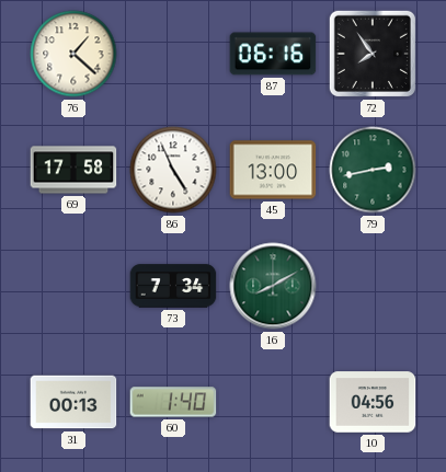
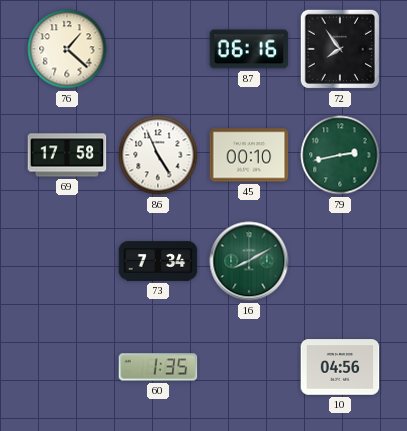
45: 13:00 -> 00:10
31: 00:13 -> none
60: 1:40 -> 1:35
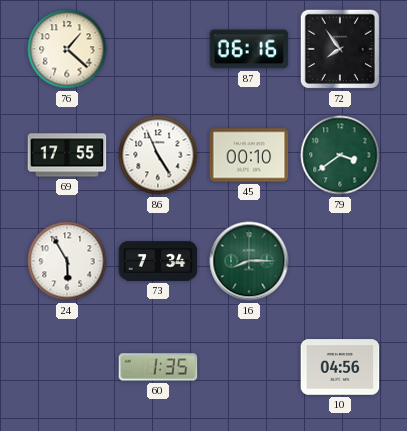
69: 17:58 -> 17:55
79: 2:43 -> 3:39
24: none -> 5:55
16: 8:10 -> 8:15
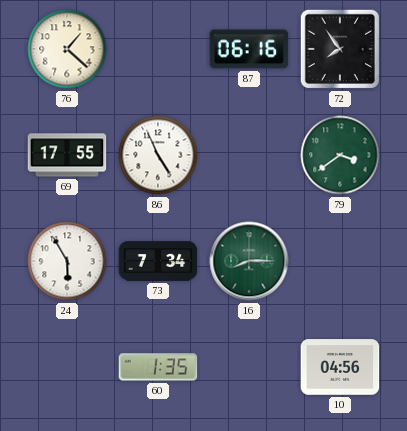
45: 00:10 -> none
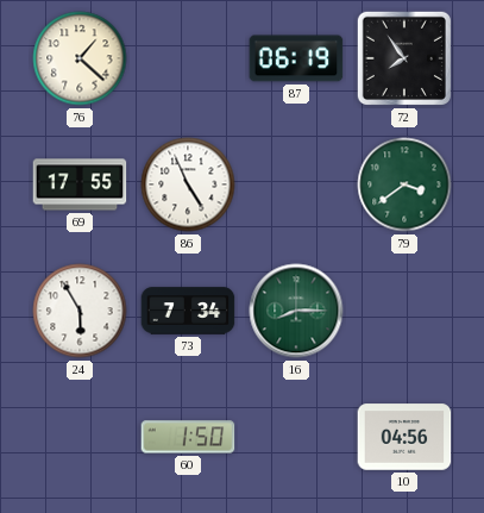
87: 06:16 -> 06:19
60: 1:35 -> 1:50
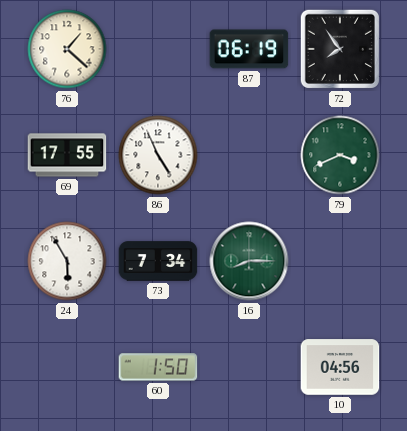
79: 3:39 -> 3:41
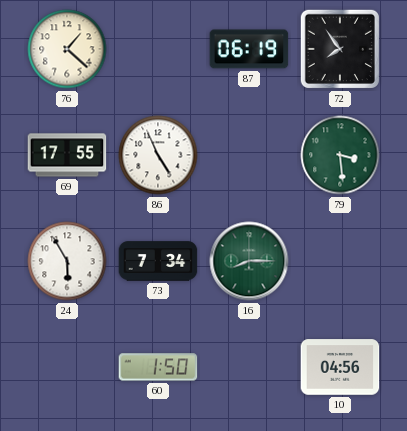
79: 3:41 -> 3:29
